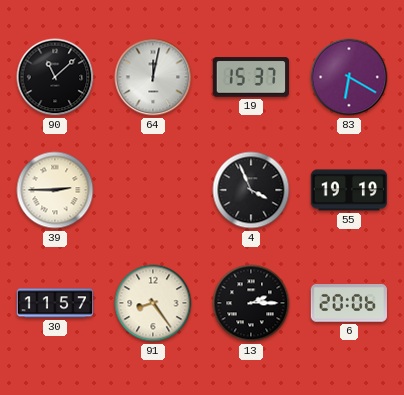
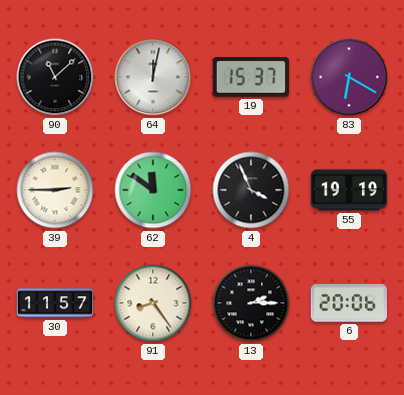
62: none -> 11:51
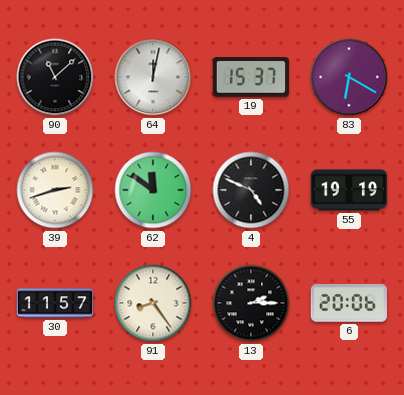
39: 2:45 -> 2:42
4: 3:56 -> 4:49
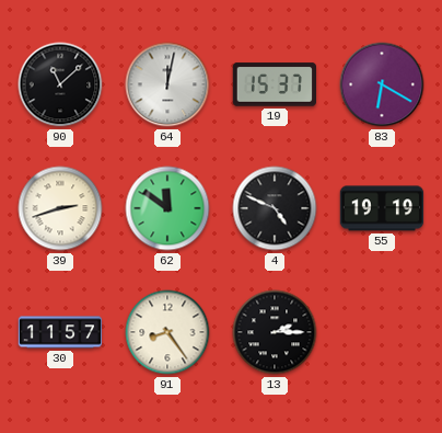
6: 20:06 -> none
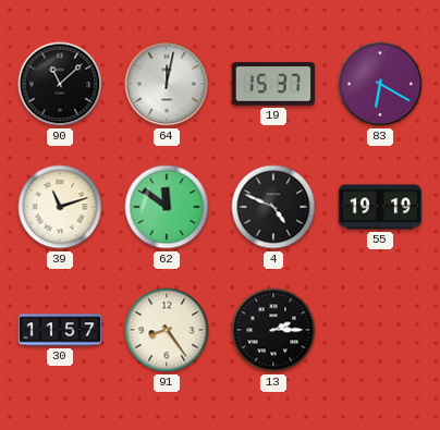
39: 2:42 -> 11:12
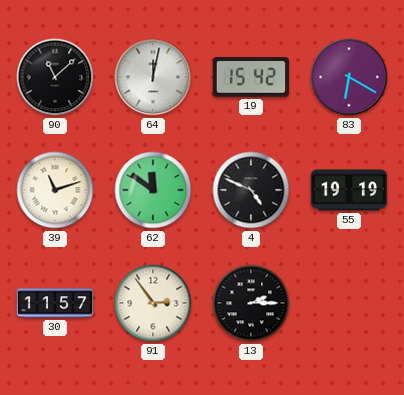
19: 15:37 -> 15:42
91: 8:24 -> 2:54
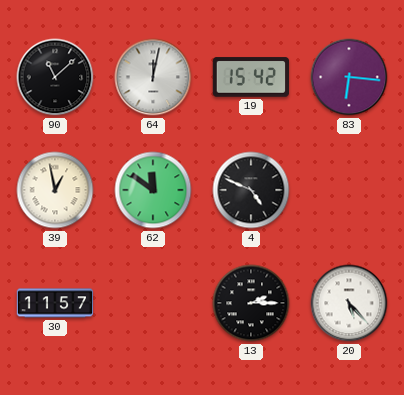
83: 6:20 -> 6:16
39: 11:12 -> 12:58
55: 19:19 -> none
91: 2:54 -> none
20: none -> 5:23
